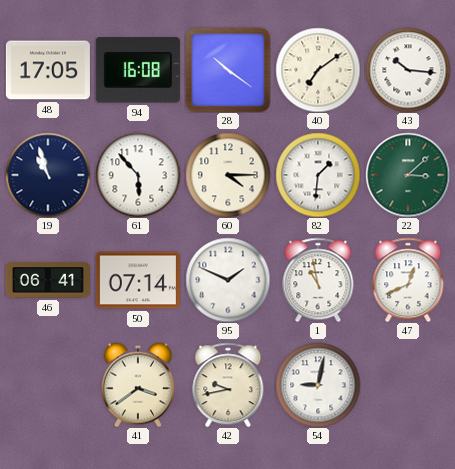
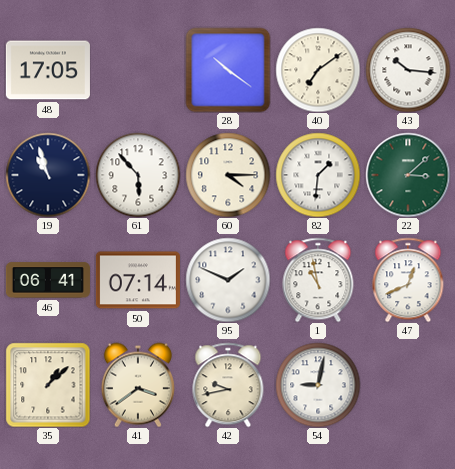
94: 16:08 -> none
35: none -> 1:08
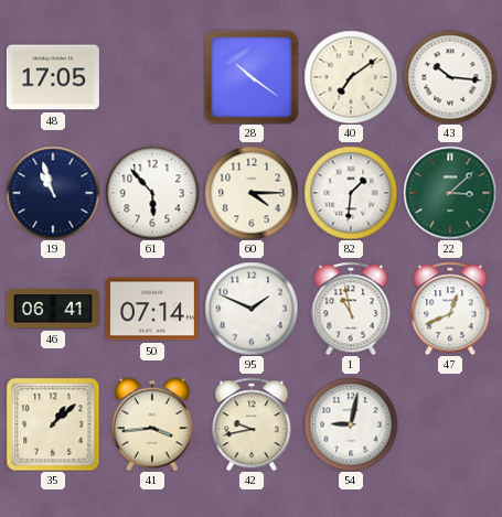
41: 3:39 -> 3:44
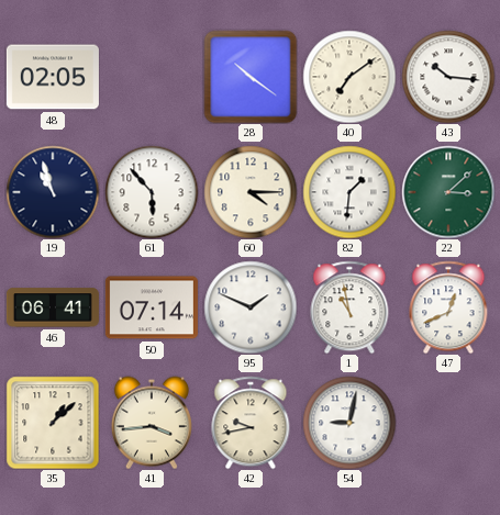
48: 17:05 -> 02:05
